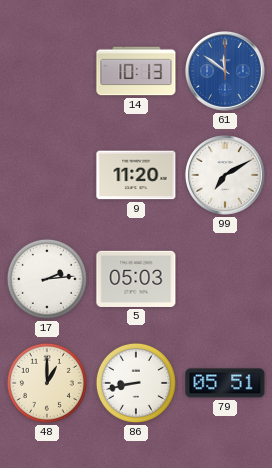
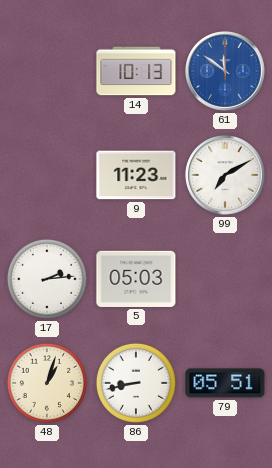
9: 11:20 -> 11:23
48: 1:00 -> 1:03
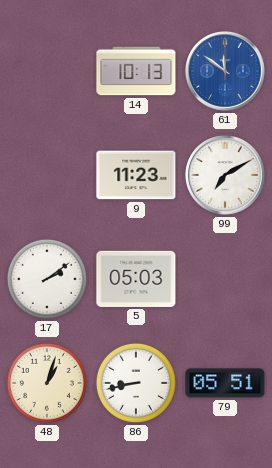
17: 2:14 -> 2:09
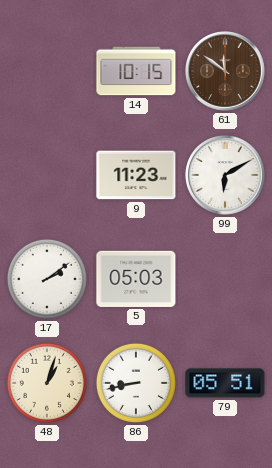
14: 10:13 -> 10:15
61 dial: blue -> brown
99: 7:10 -> 6:10
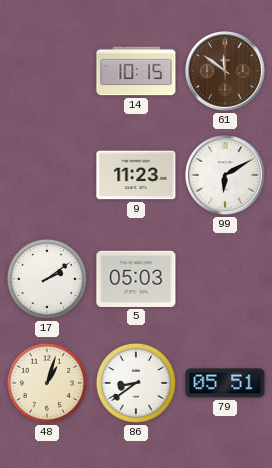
86: 8:43 -> 8:39
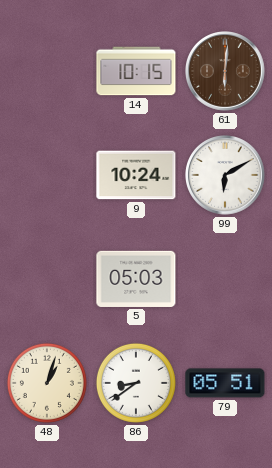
61: 11:51 -> 6:01
9: 11:23 -> 10:24
17: 2:09 -> none
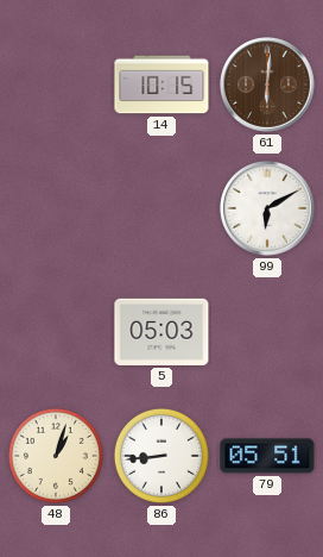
9: 10:24 -> none
86: 8:39 -> 8:44
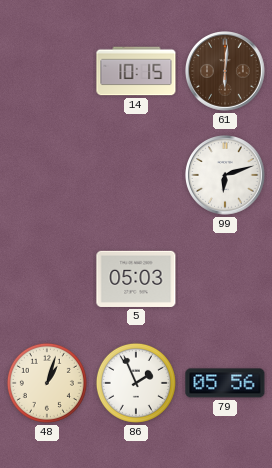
99: 6:10 -> 6:12
86: 8:44 -> 1:56
79: 05:51 -> 05:56
